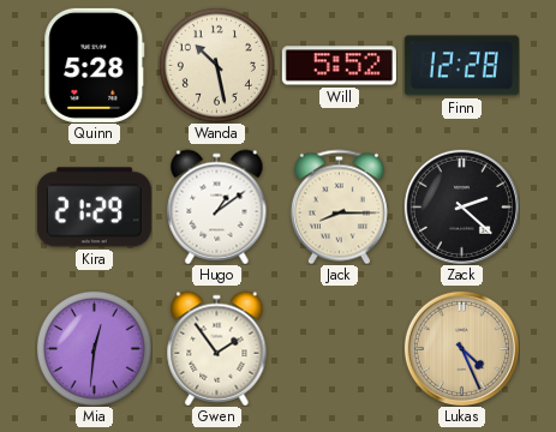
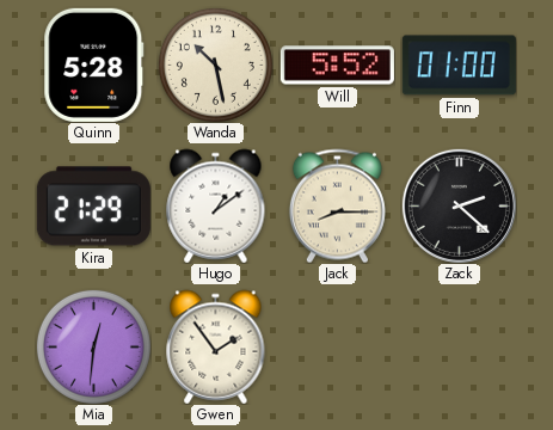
Finn: 12:28 -> 01:00
Lukas: 4:26 -> none
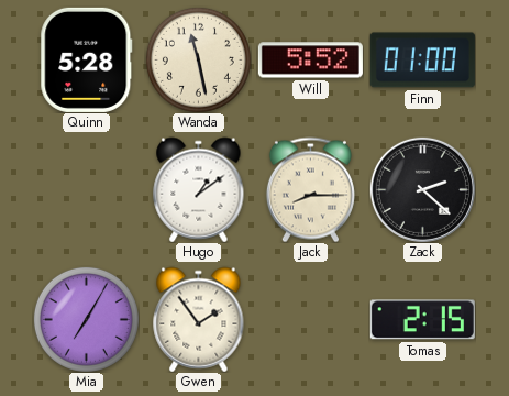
Wanda: 10:28 -> 11:28
Kira: 21:29 -> none
Mia: 12:31 -> 7:05
Tomas: none -> 2:15
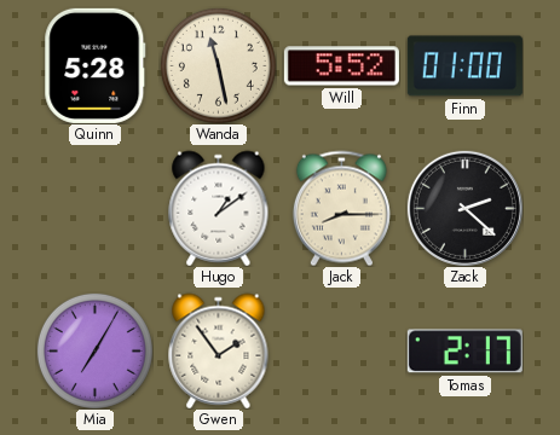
Tomas: 2:15 -> 2:17
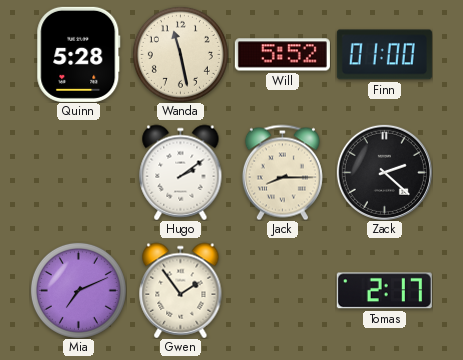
Hugo: 1:09 -> 2:09
Mia: 7:05 -> 7:11
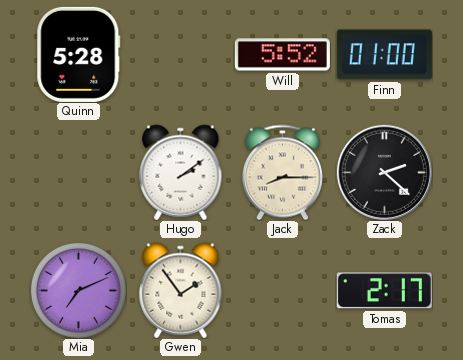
Wanda: 11:28 -> none
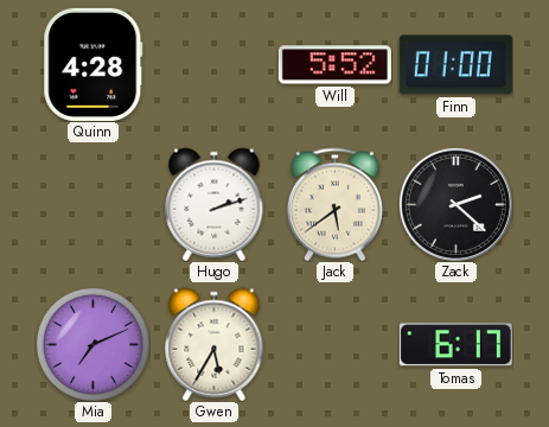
Quinn: 5:28 -> 4:28
Hugo: 2:09 -> 2:12
Jack: 8:15 -> 5:39
Gwen: 1:54 -> 5:35
Tomas: 2:17 -> 6:17
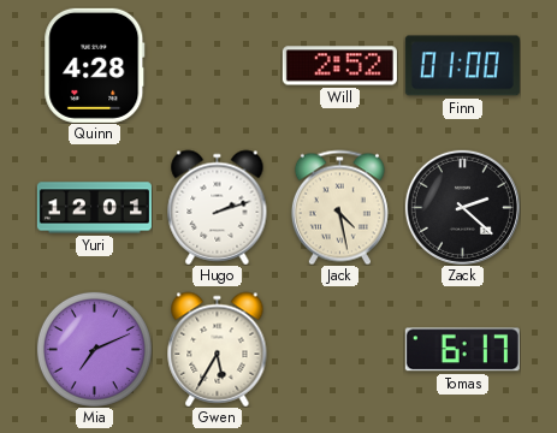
Will: 5:52 -> 2:52
Yuri: none -> 12:01
Jack: 5:39 -> 4:28
